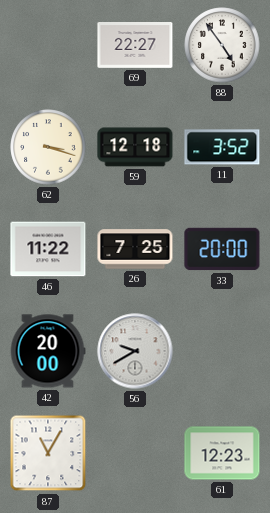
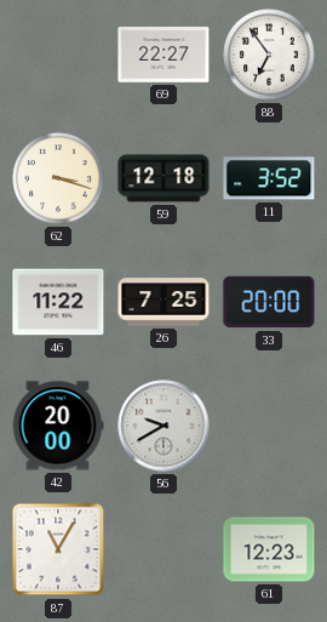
88: 4:54 -> 6:54
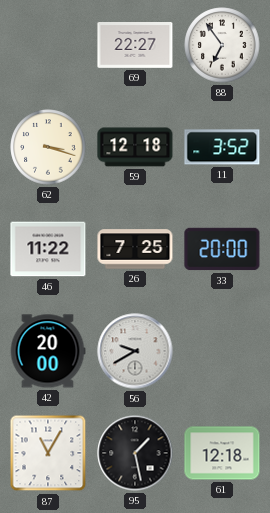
95: none -> 1:28
61: 12:23 -> 12:18
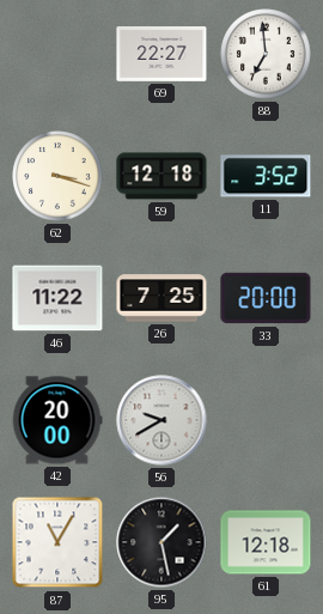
88: 6:54 -> 6:59
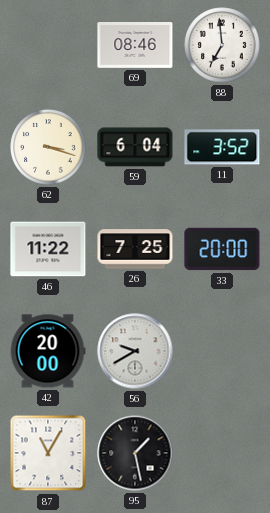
69: 22:27 -> 08:46
59: 12:18 -> 6:04
61: 12:18 -> none
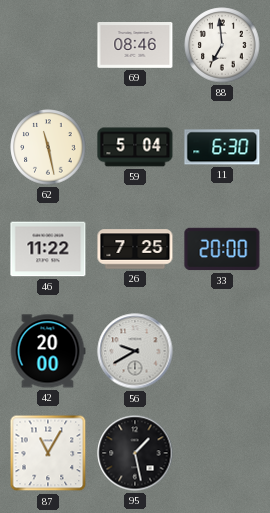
62: 3:18 -> 11:28
59: 6:04 -> 5:04
11: 3:52 -> 6:30
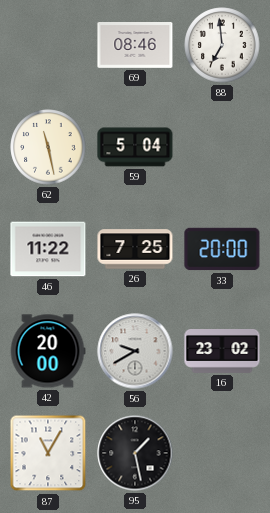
11: 6:30 -> none
16: none -> 23:02
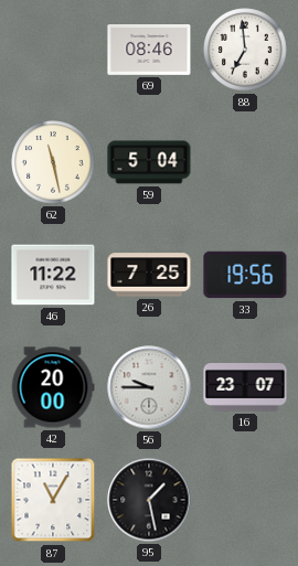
33: 20:00 -> 19:56
56: 9:40 -> 9:45
16: 23:02 -> 23:07
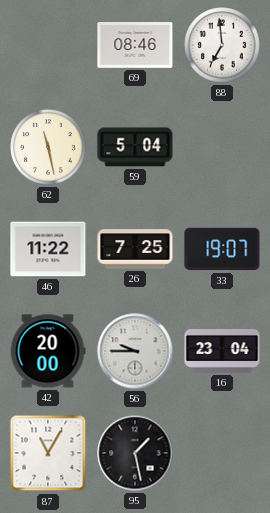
33: 19:56 -> 19:07
16: 23:07 -> 23:04
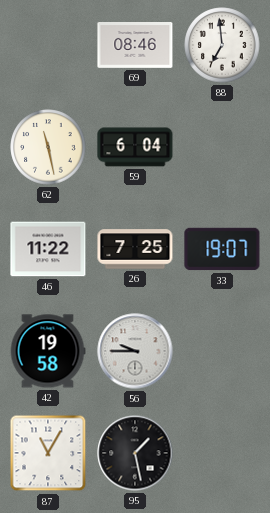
59: 5:04 -> 6:04
42: 20:00 -> 19:58
16: 23:04 -> none
